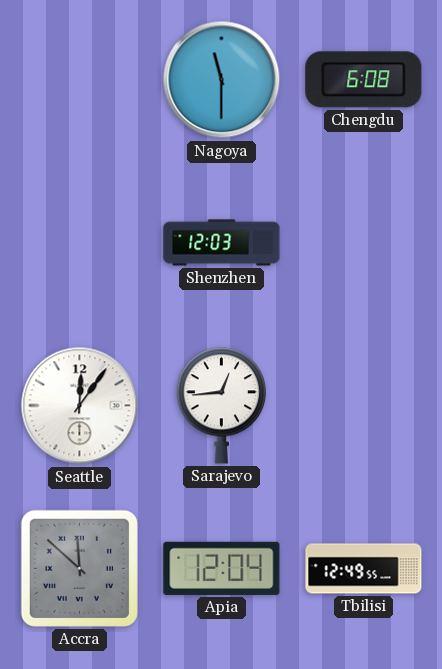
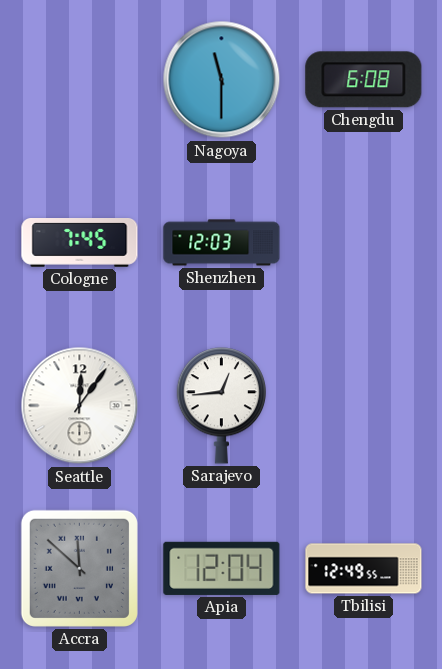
Cologne: none -> 7:45
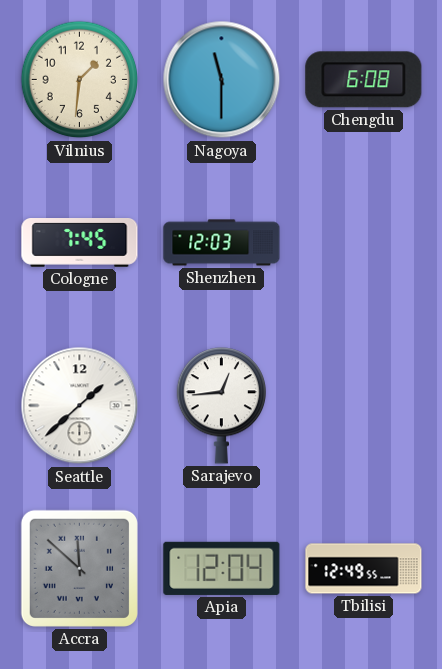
Vilnius: none -> 1:31
Seattle: 12:06 -> 1:38
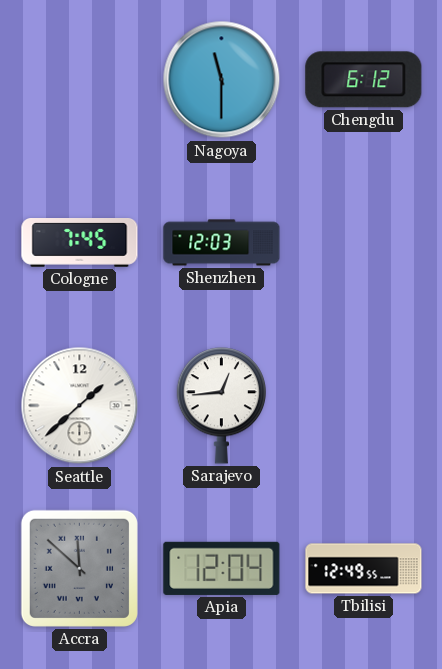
Vilnius: 1:31 -> none
Chengdu: 6:08 -> 6:12
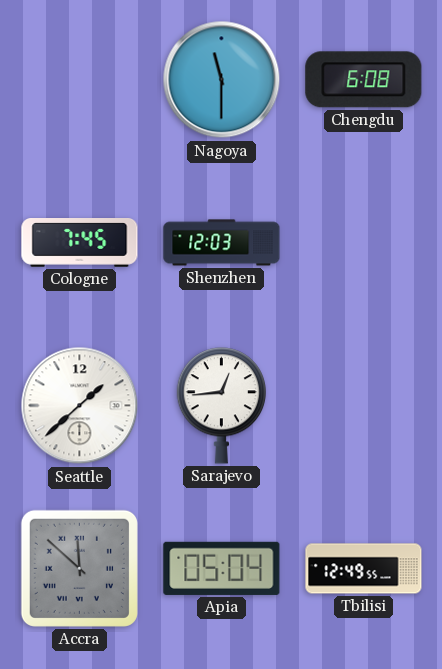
Chengdu: 6:12 -> 6:08
Apia: 12:04 -> 05:04
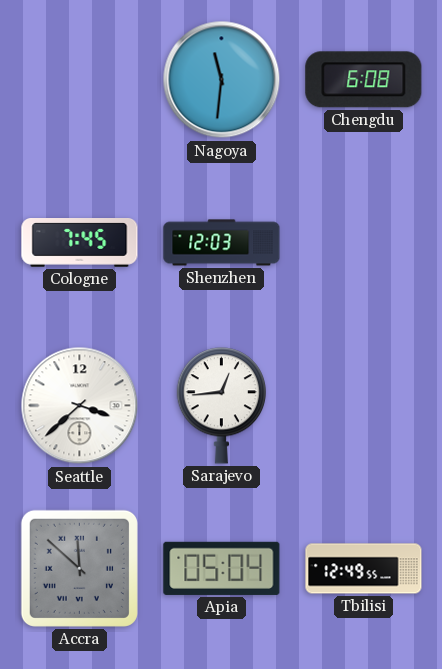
Nagoya: 11:30 -> 11:31
Seattle: 1:38 -> 3:38
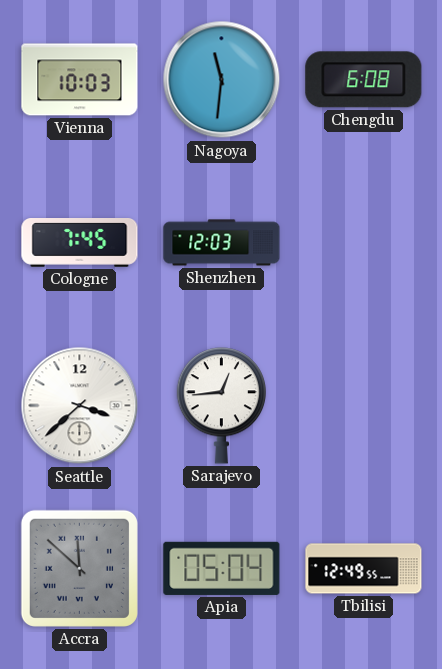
Vienna: none -> 10:03
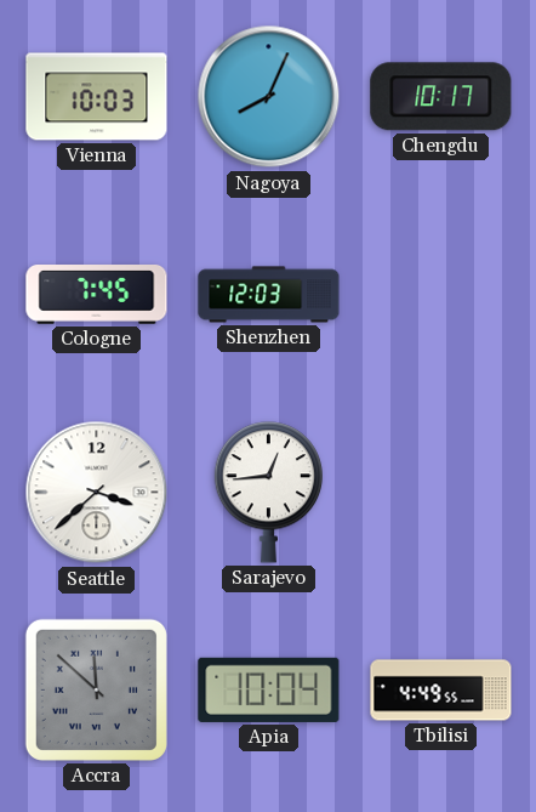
Nagoya: 11:31 -> 8:04
Chengdu: 6:08 -> 10:17
Apia: 05:04 -> 10:04
Tbilisi: 12:49 -> 4:49
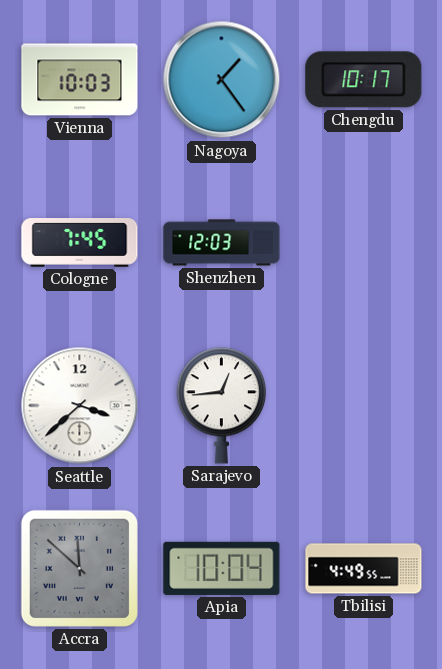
Nagoya: 8:04 -> 1:24
